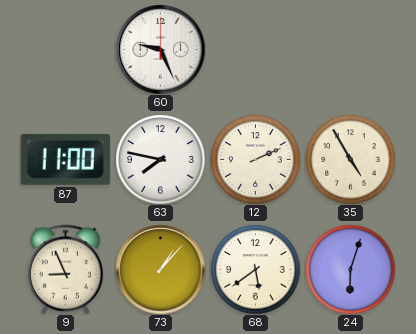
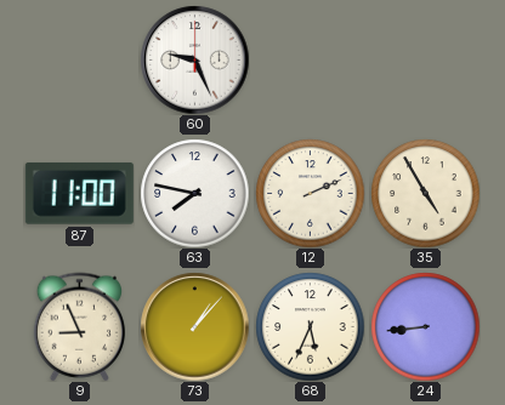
68: 5:39 -> 5:34
24: 6:03 -> 8:44
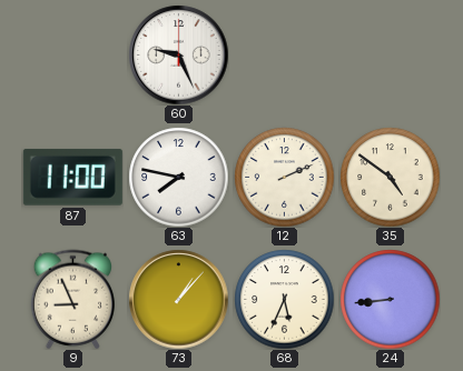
35: 4:55 -> 4:51
